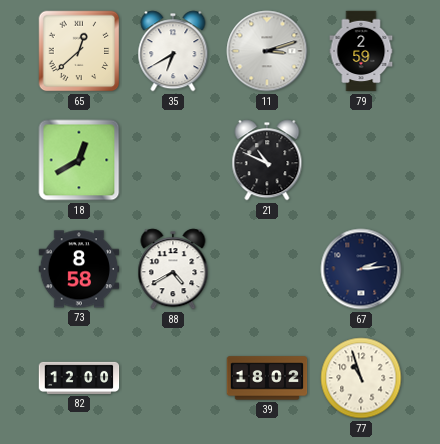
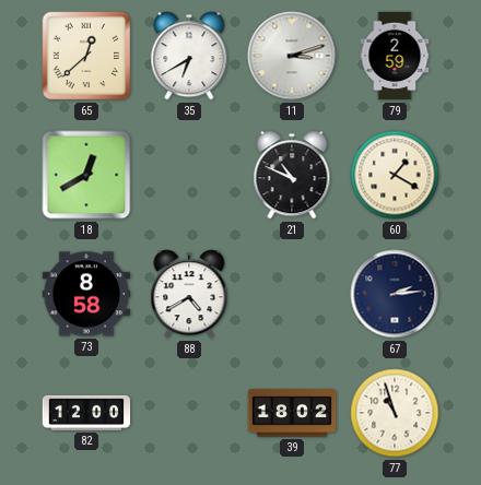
60: none -> 1:20
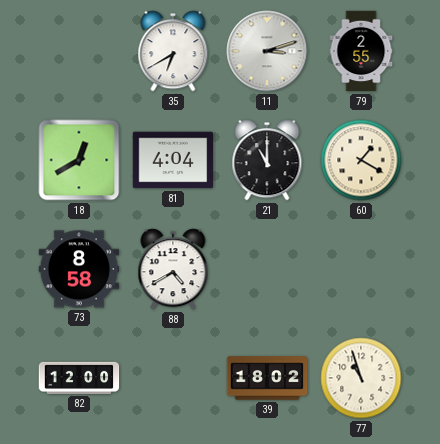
65: 12:38 -> none
79: 2:59 -> 2:55
81: none -> 4:04
21: 10:49 -> 11:00
67: 2:14 -> none
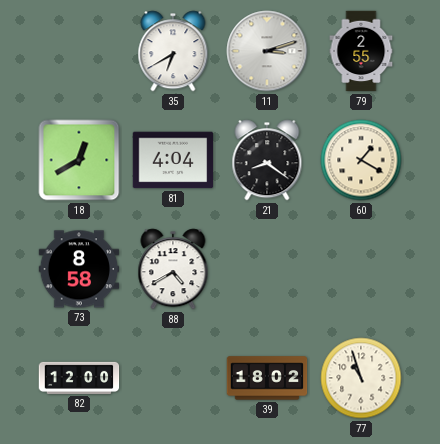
21: 11:00 -> 8:21
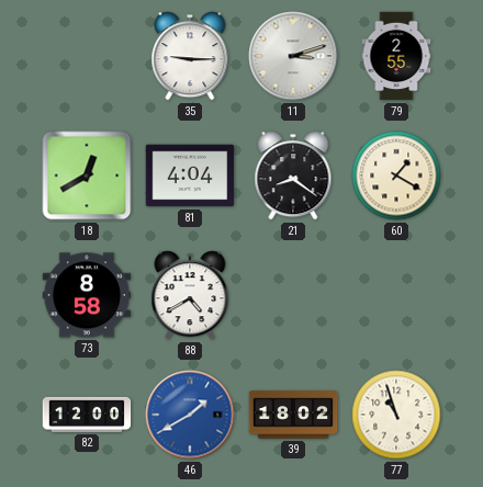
35: 6:40 -> 9:15
46: none -> 1:40
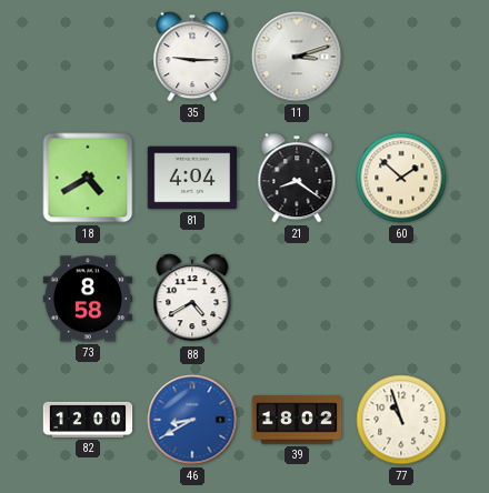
79: 2:55 -> none
18: 12:40 -> 4:40
60: 1:20 -> 1:52
46: 1:40 -> 8:40
